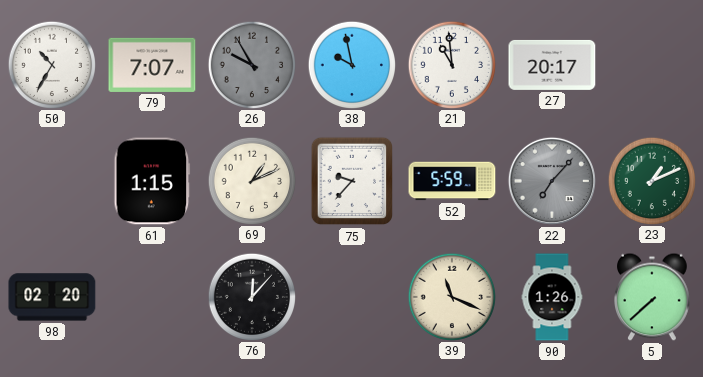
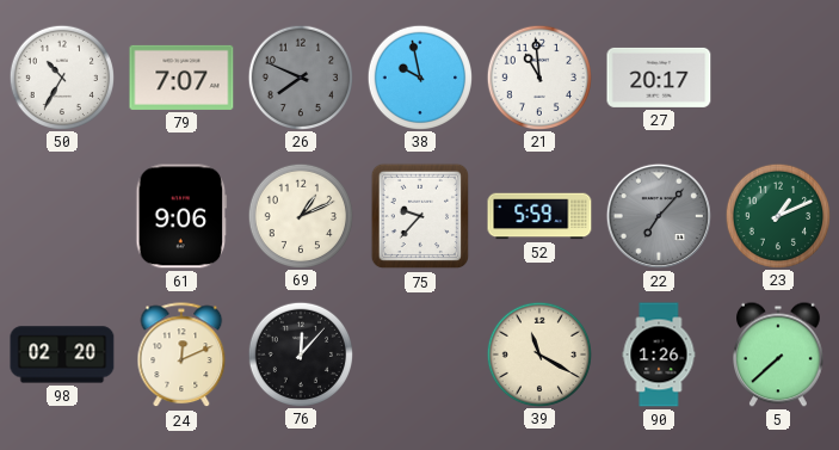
26: 9:55 -> 7:49
61: 1:15 -> 9:06
24: none -> 12:11
39: 11:19 -> 11:20
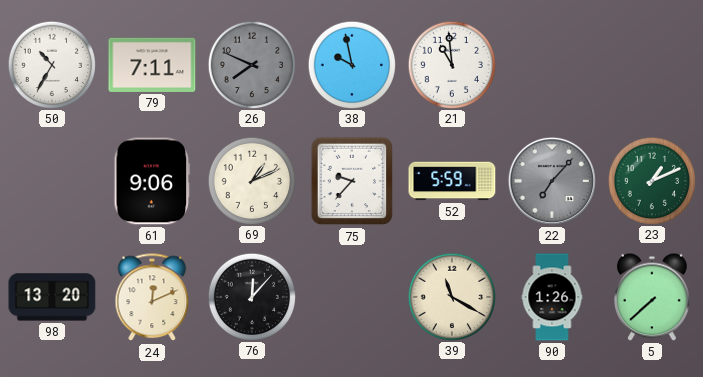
79: 7:07 -> 7:11
27: 20:17 -> none
98: 02:20 -> 13:20
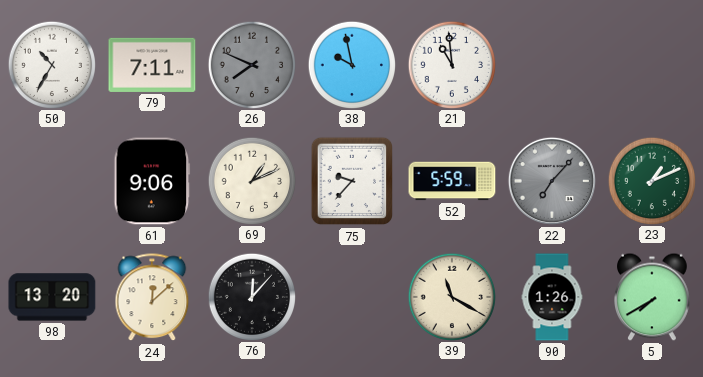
24: 12:11 -> 12:08
5: 7:38 -> 7:40
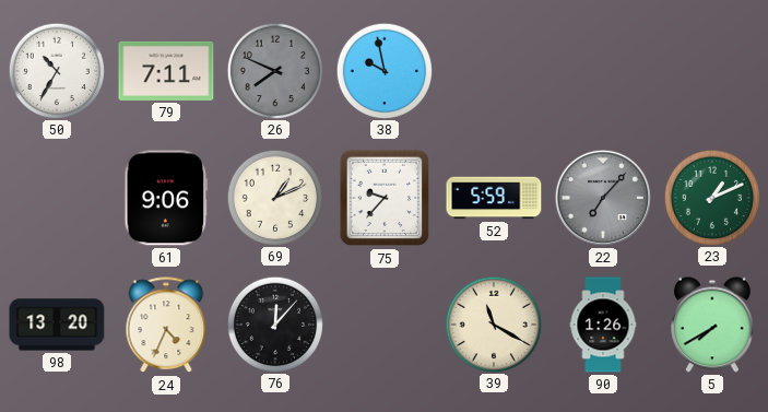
21: 10:59 -> none
24: 12:08 -> 4:34
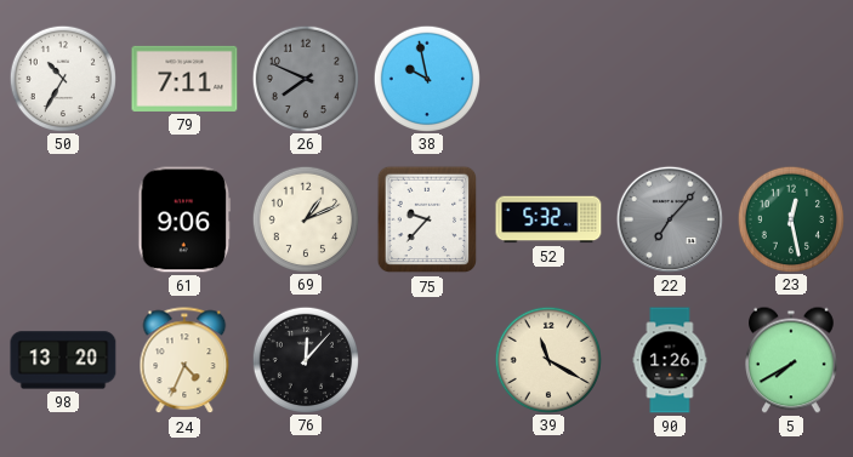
52: 5:59 -> 5:32
23: 1:11 -> 12:28
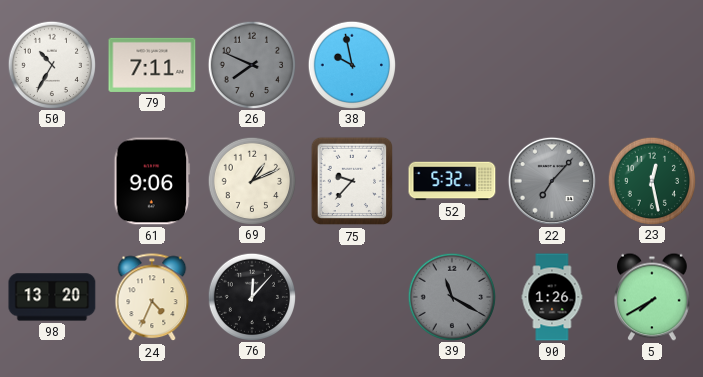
39 dial: cream -> grey
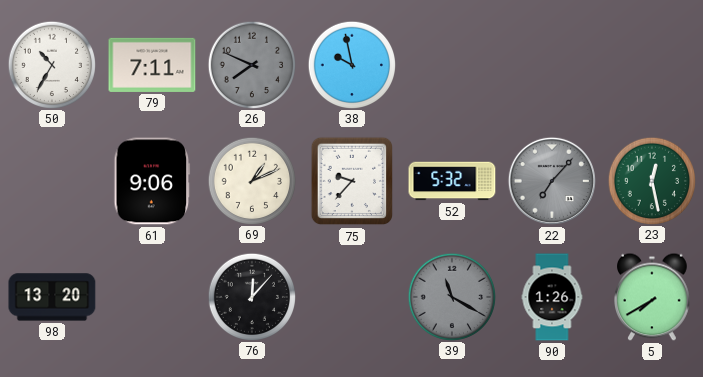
24: 4:34 -> none
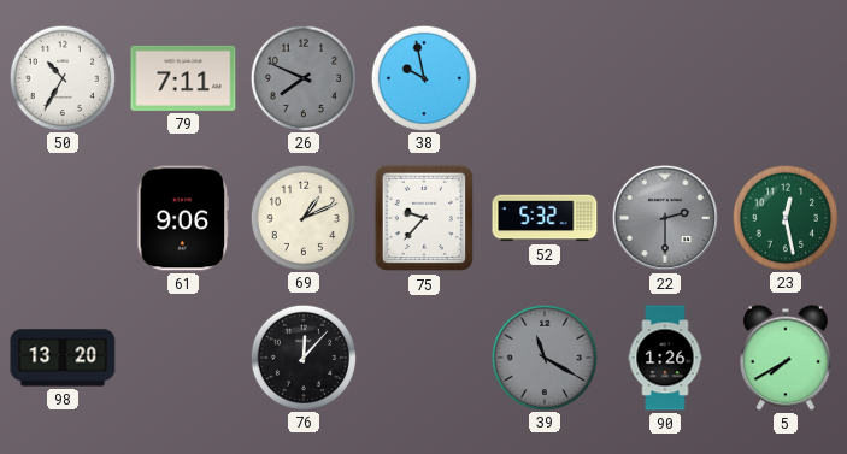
22: 7:07 -> 2:30
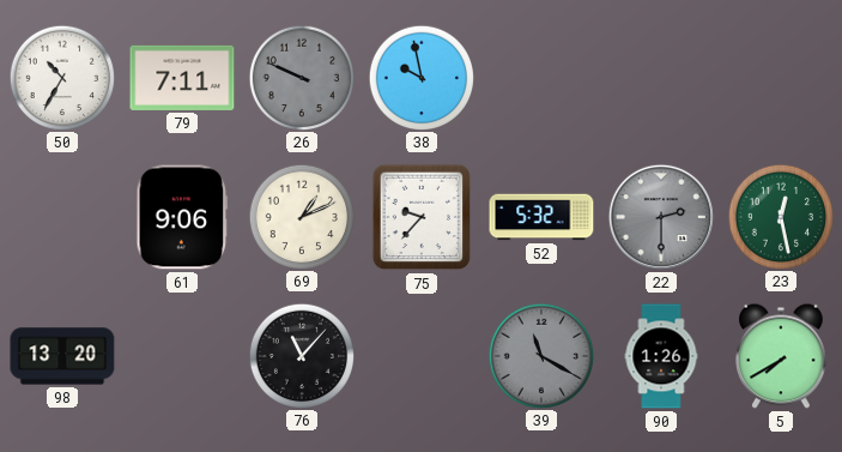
26: 7:49 -> 9:49
76: 12:07 -> 11:07
